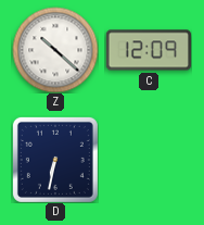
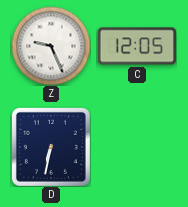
Z: 10:22 -> 9:26
C: 12:09 -> 12:05
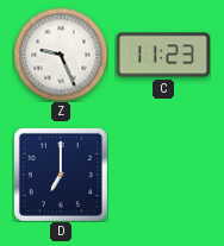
C: 12:05 -> 11:23
D: 6:32 -> 7:00
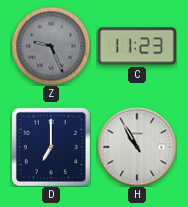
Z dial: white -> grey
H: none -> 10:55
